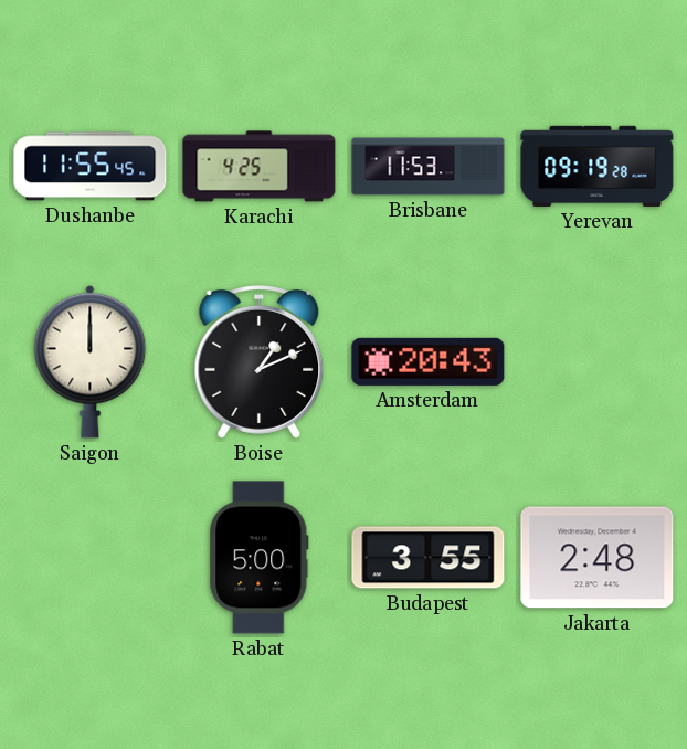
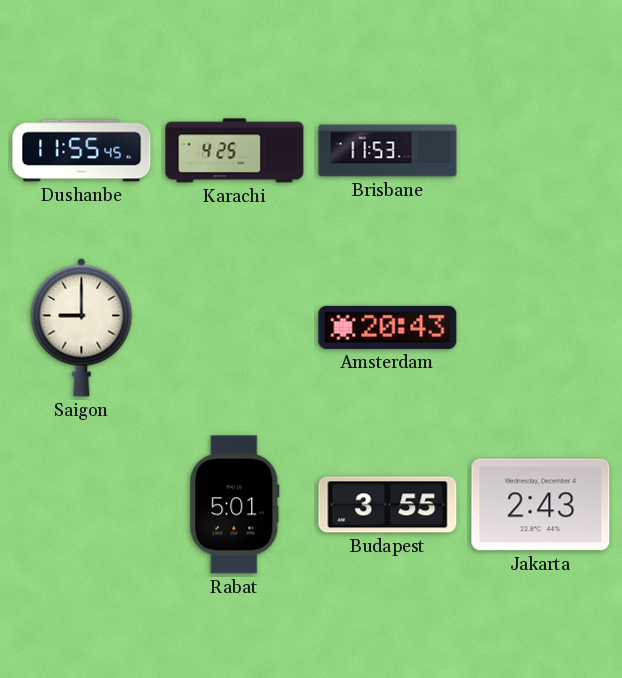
Yerevan: 09:19 -> none
Saigon: 12:00 -> 9:00
Boise: 1:11 -> none
Rabat: 5:00 -> 5:01
Jakarta: 2:48 -> 2:43
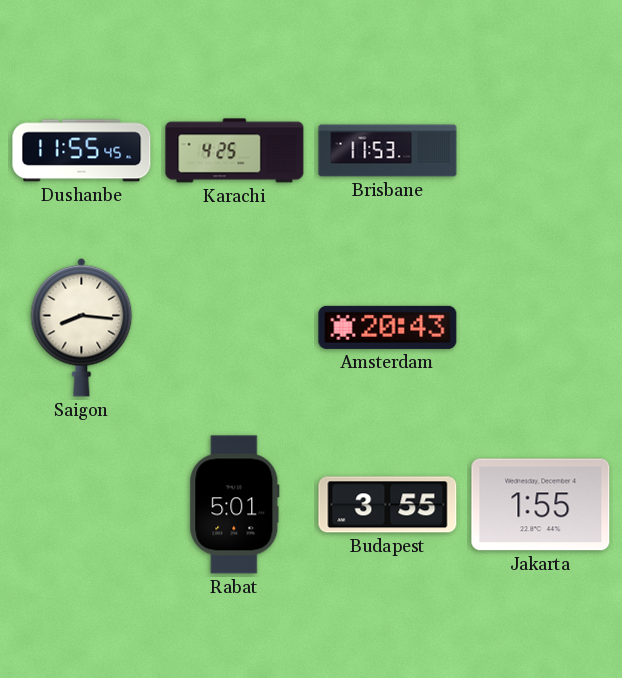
Saigon: 9:00 -> 8:16
Jakarta: 2:43 -> 1:55
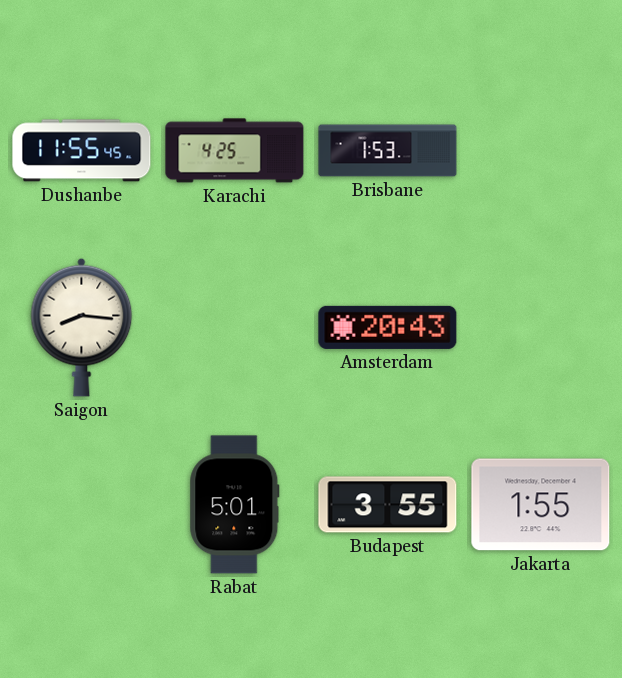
Brisbane: 11:53 -> 1:53
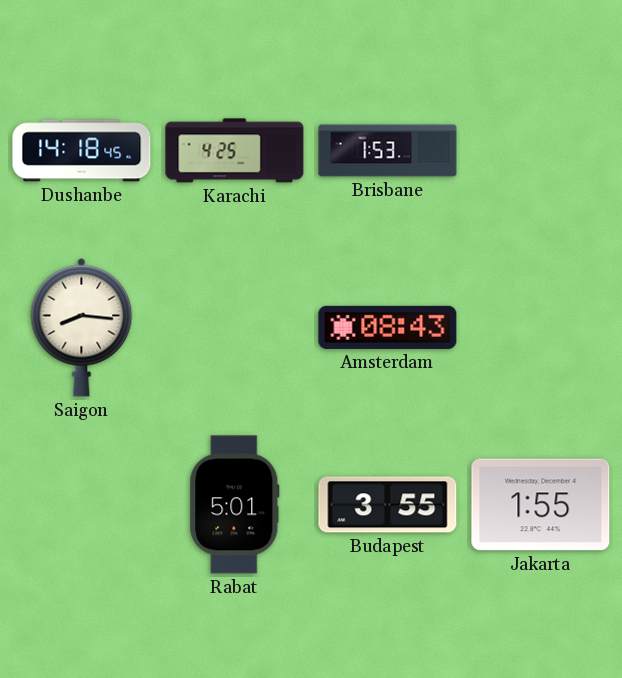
Dushanbe: 11:55 -> 14:18
Amsterdam: 20:43 -> 08:43
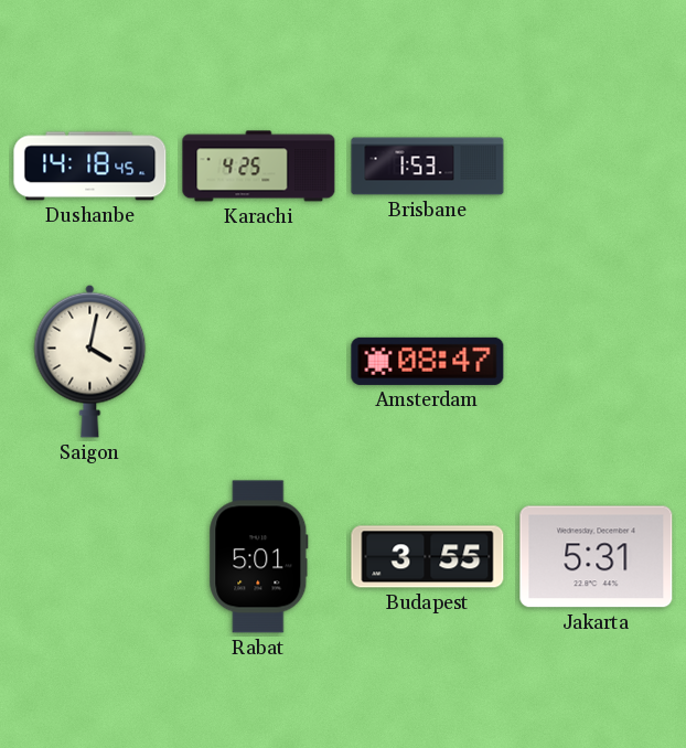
Saigon: 8:16 -> 4:02
Amsterdam: 08:43 -> 08:47
Jakarta: 1:55 -> 5:31
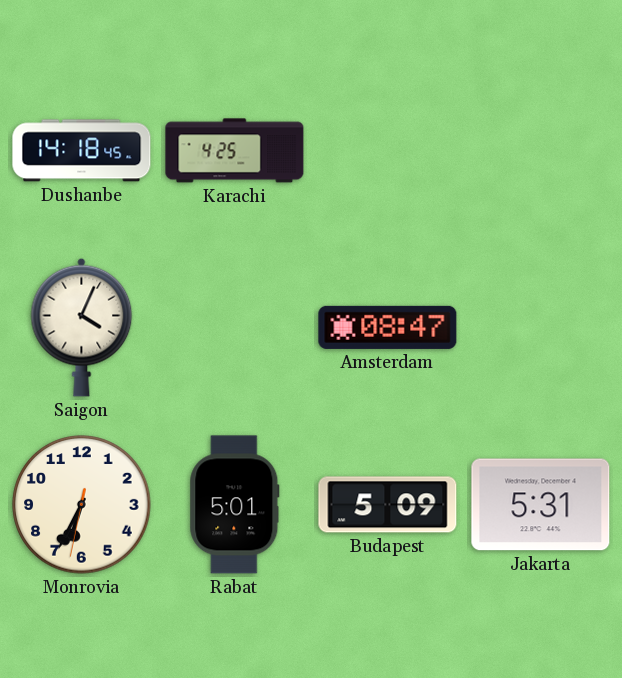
Brisbane: 1:53 -> none
Saigon: 4:02 -> 4:04
Monrovia: none -> 6:34
Budapest: 3:55 -> 5:09
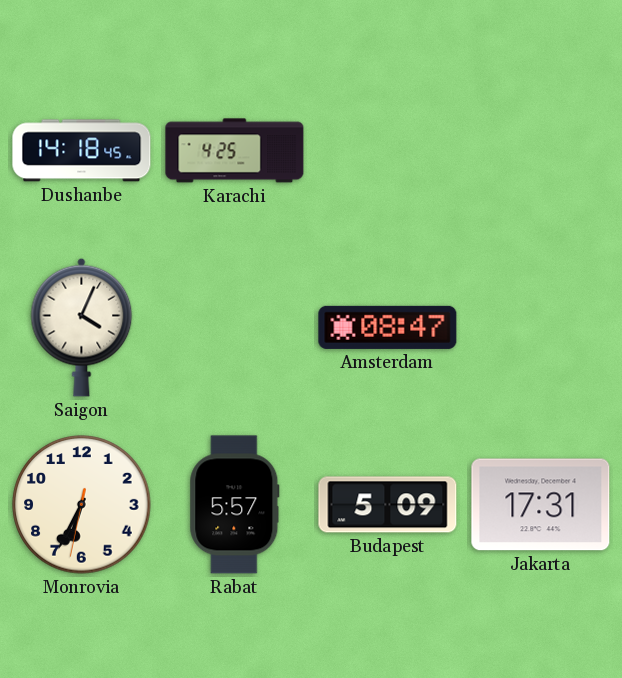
Rabat: 5:01 -> 5:57
Jakarta: 5:31 -> 17:31
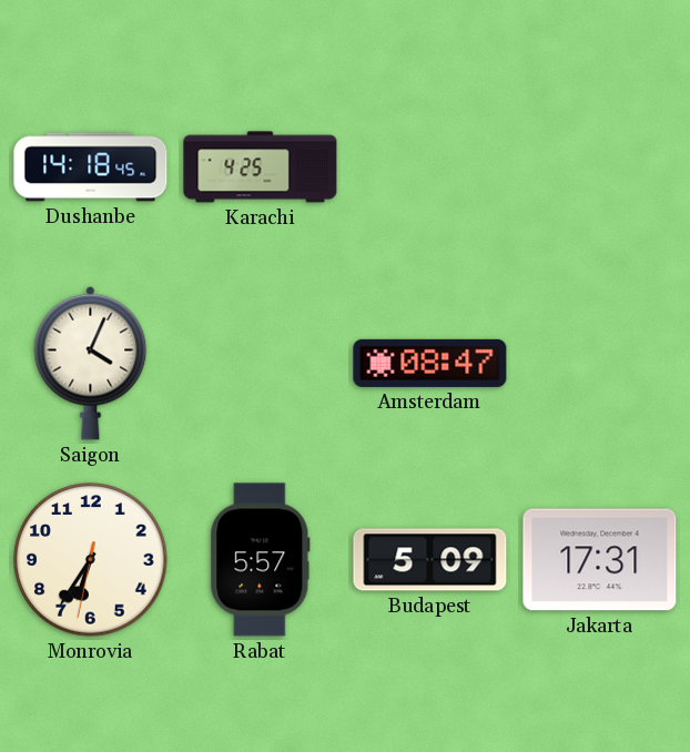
Monrovia: 6:34 -> 6:35
